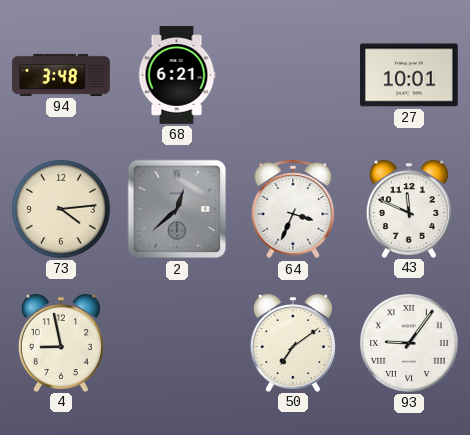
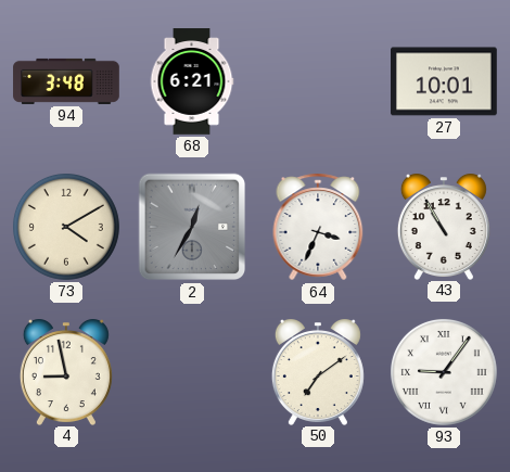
73: 4:14 -> 4:10
2: 12:38 -> 12:35
43: 11:49 -> 10:55
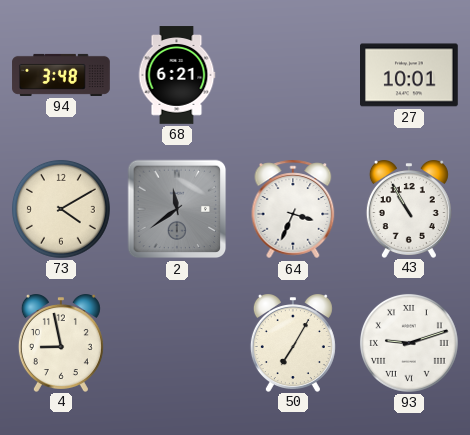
2: 12:35 -> 11:39
50: 7:09 -> 7:05
93: 9:06 -> 9:12
